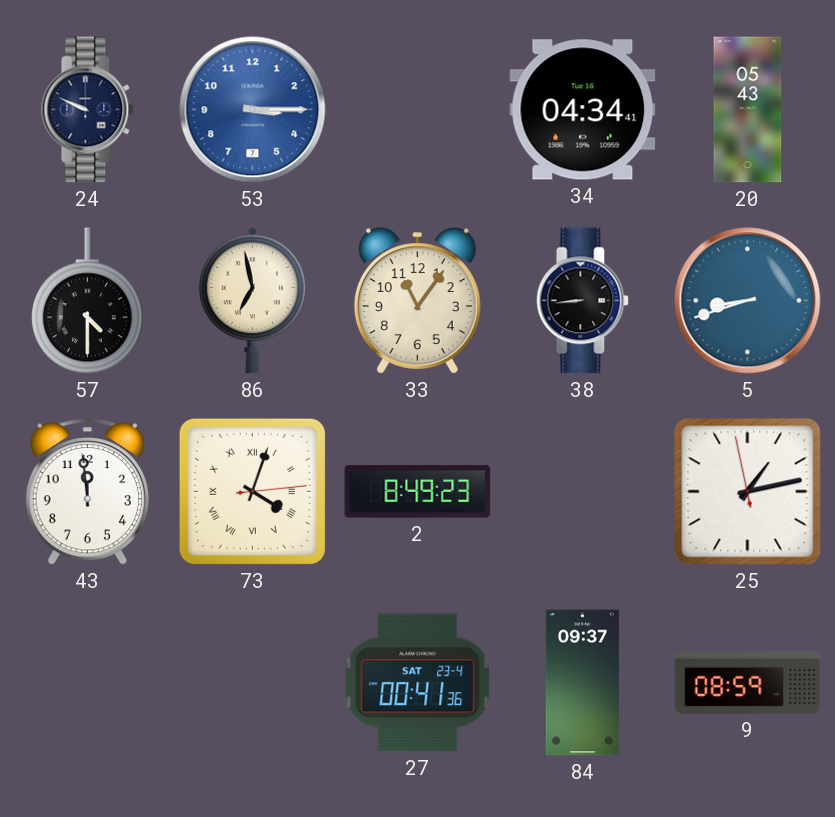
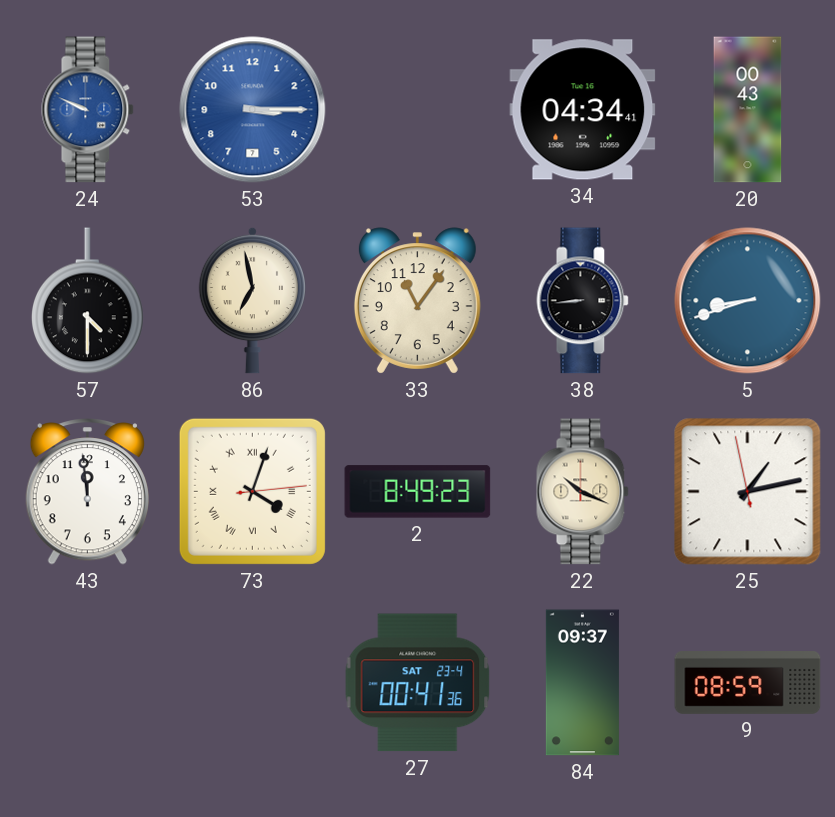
24 dial: navy -> blue
20: 05:43 -> 00:43
22: none -> 10:19
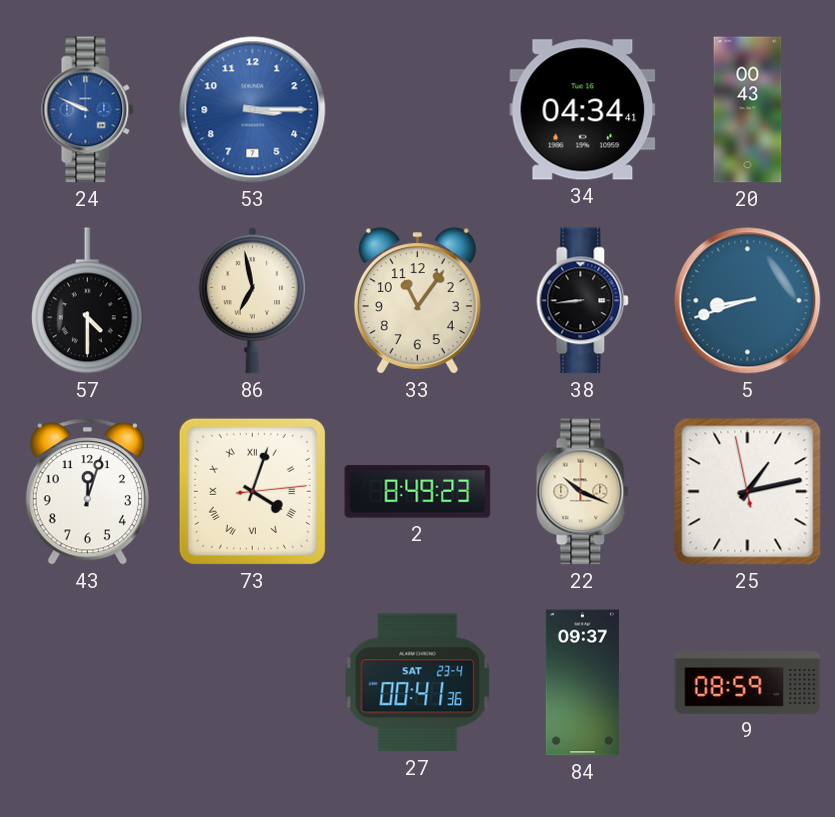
43: 11:59 -> 12:03
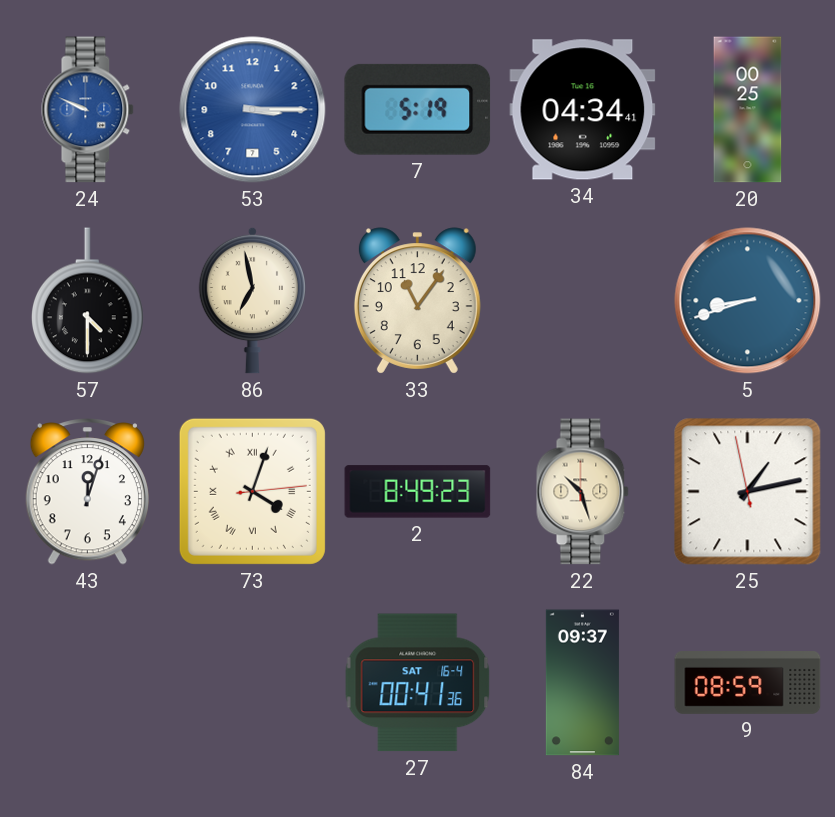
7: none -> 5:19
20: 00:43 -> 00:25
38: 8:44 -> none
22: 10:19 -> 10:27
27 date: SAT 23-4 -> SAT 16-4
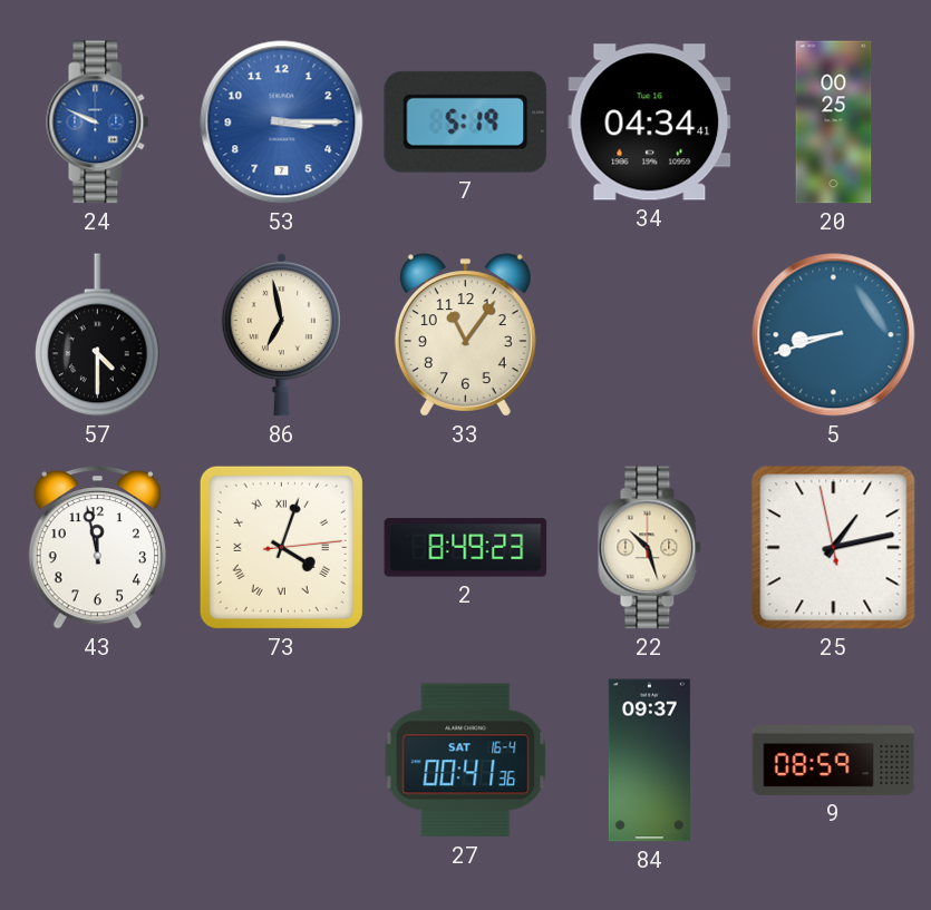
43: 12:03 -> 11:58
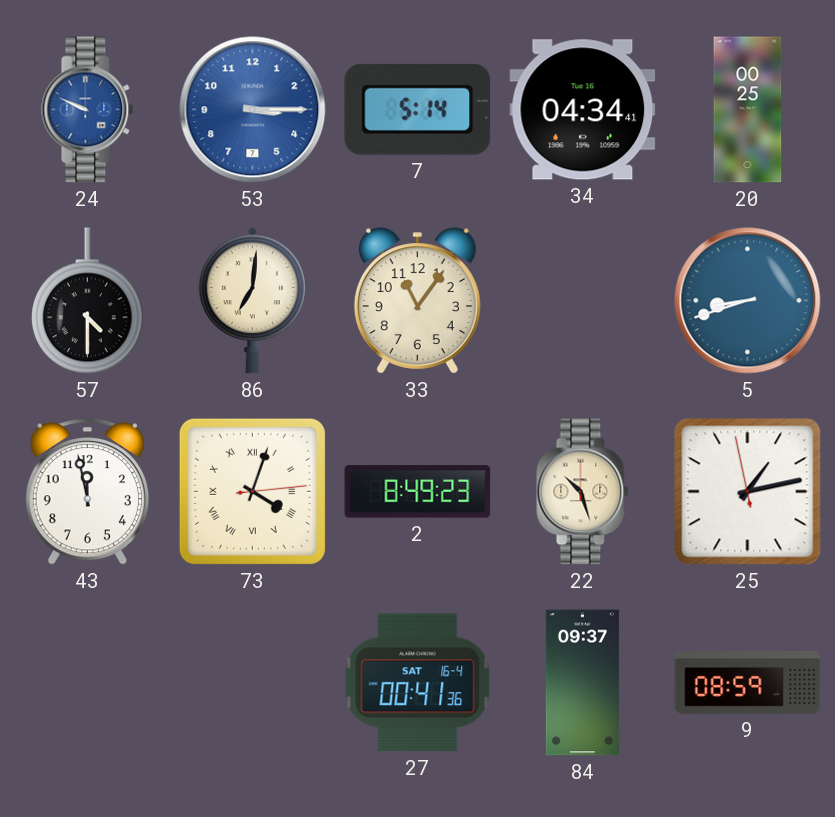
7: 5:19 -> 5:14
86: 6:58 -> 7:01
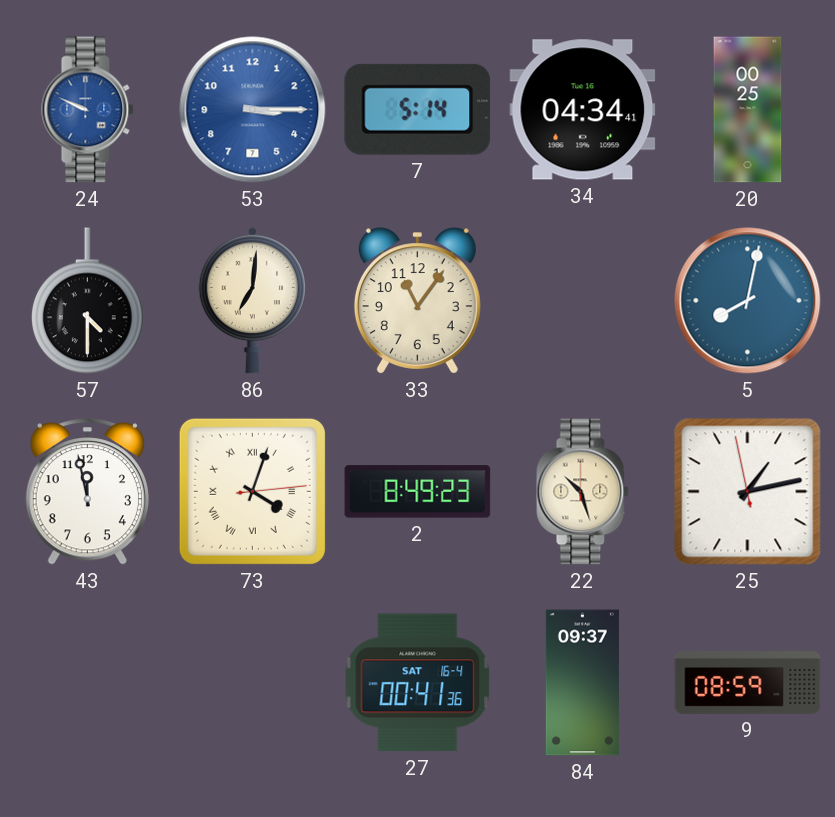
5: 8:42 -> 8:02
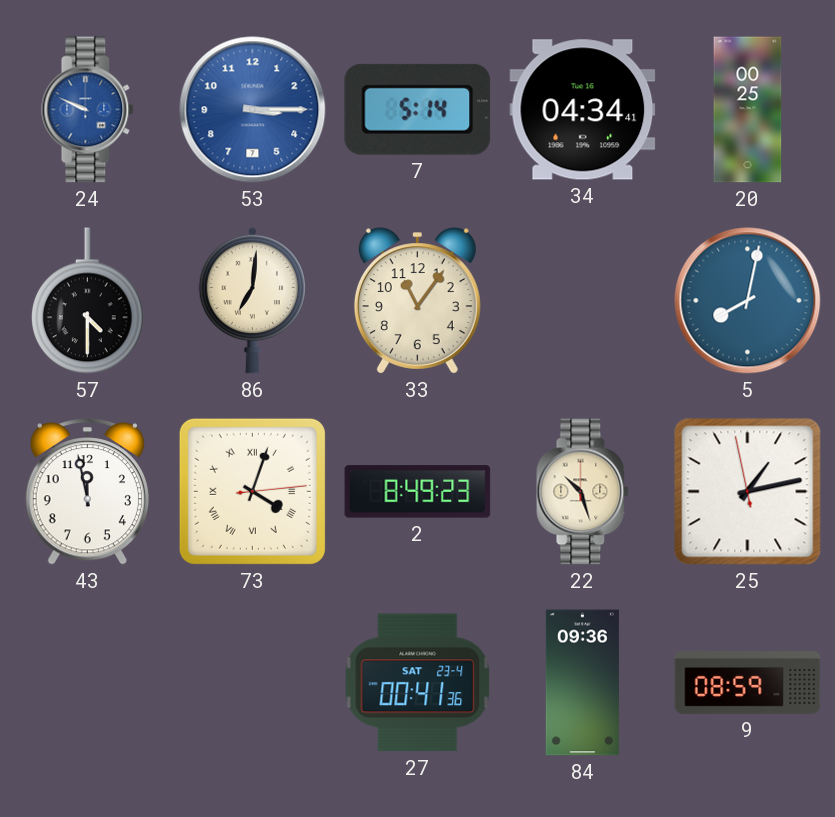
27 date: SAT 16-4 -> SAT 23-4
84: 09:37 -> 09:36
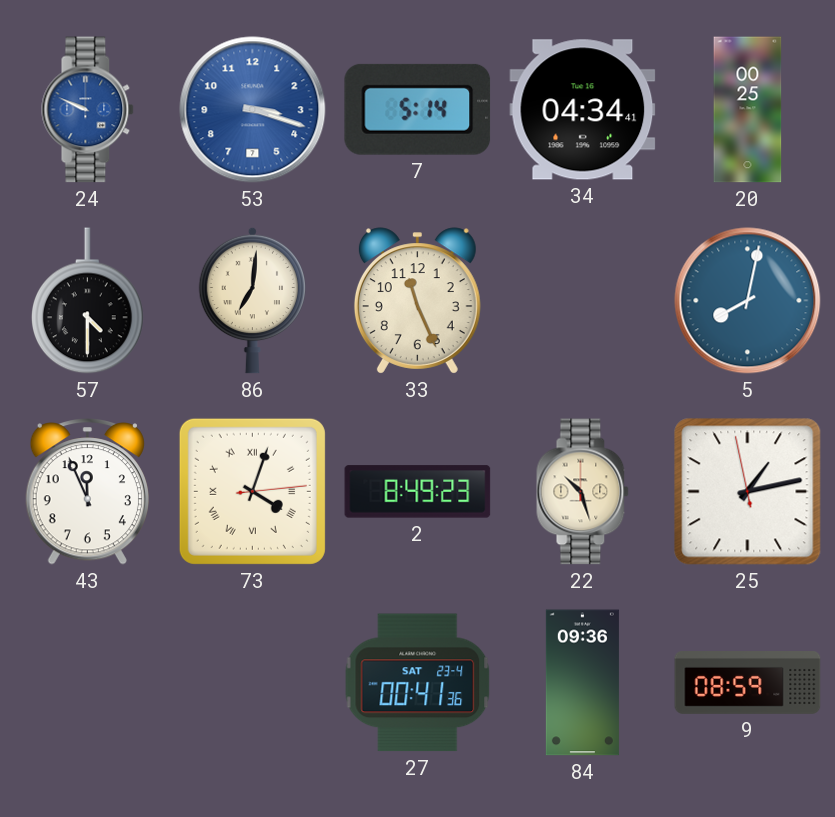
53: 3:15 -> 3:18
33: 11:06 -> 11:26
43: 11:58 -> 11:56
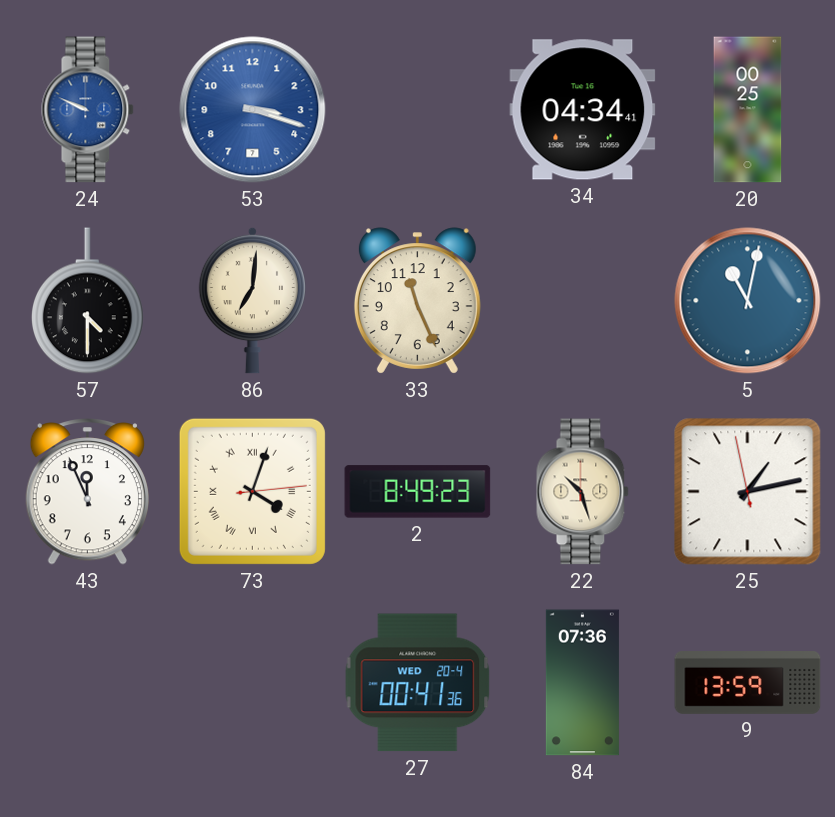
7: 5:14 -> none
5: 8:02 -> 11:02
27 date: SAT 23-4 -> WED 20-4
84: 09:36 -> 07:36
9: 08:59 -> 13:59
